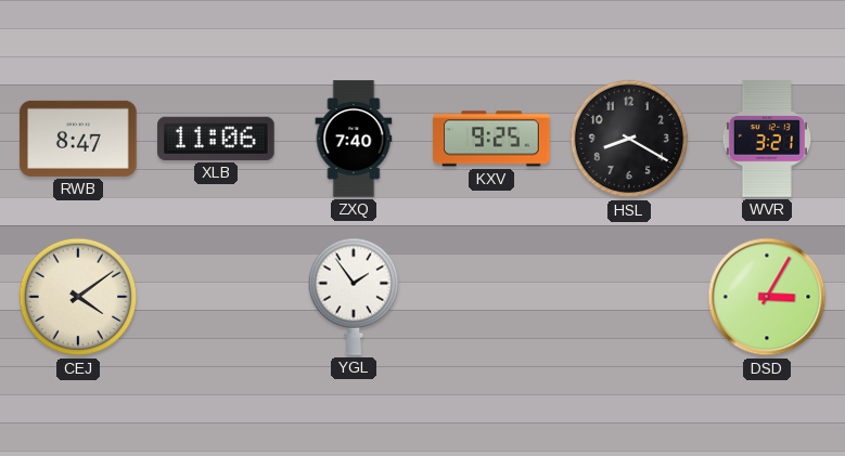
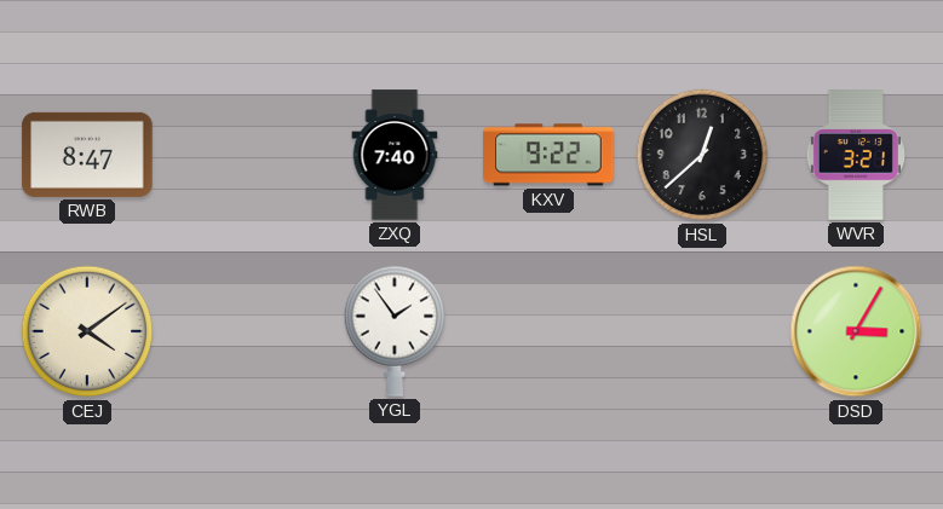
XLB: 11:06 -> none
KXV: 9:25 -> 9:22
HSL: 8:20 -> 12:38
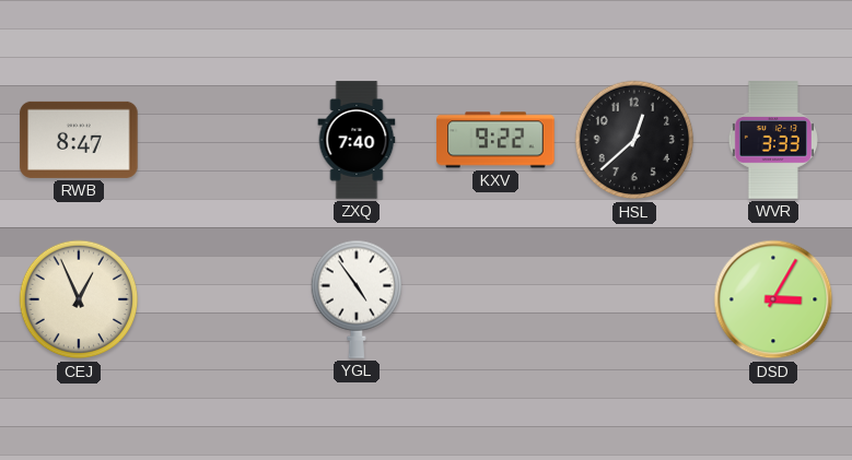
WVR: 3:21 -> 3:33
CEJ: 4:09 -> 12:56
YGL: 1:54 -> 4:54
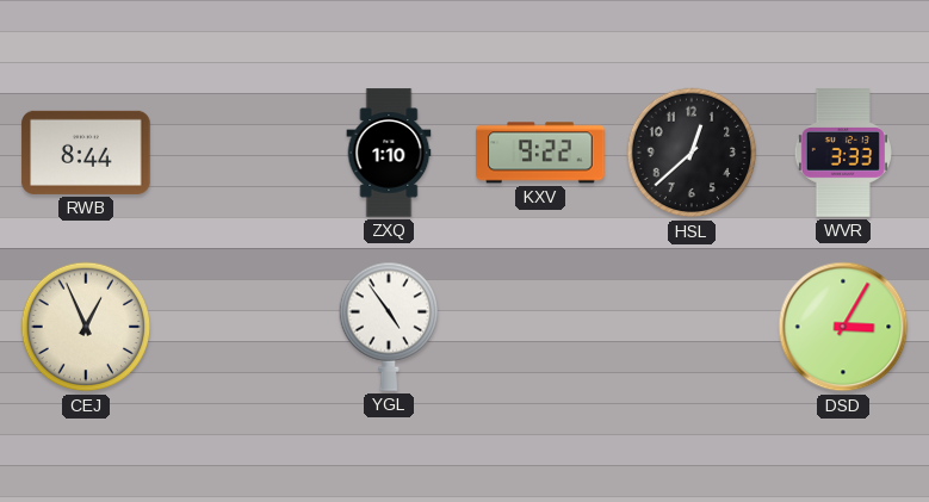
RWB: 8:47 -> 8:44
ZXQ: 7:40 -> 1:10
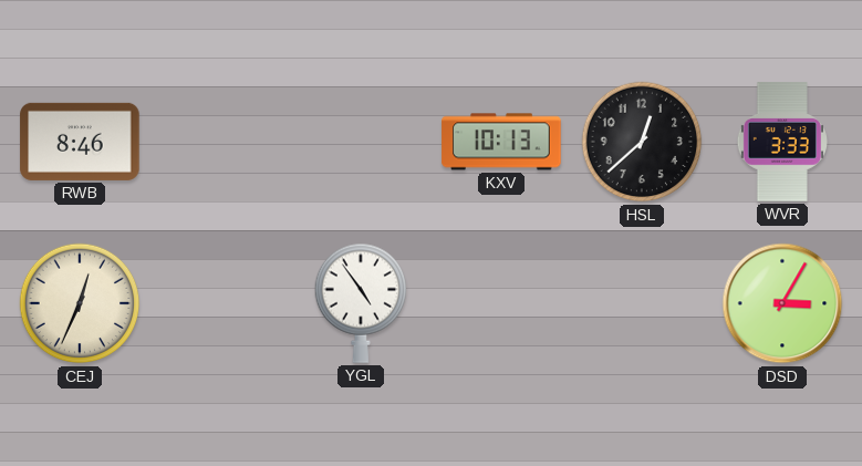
RWB: 8:44 -> 8:46
ZXQ: 1:10 -> none
KXV: 9:22 -> 10:13
CEJ: 12:56 -> 12:34
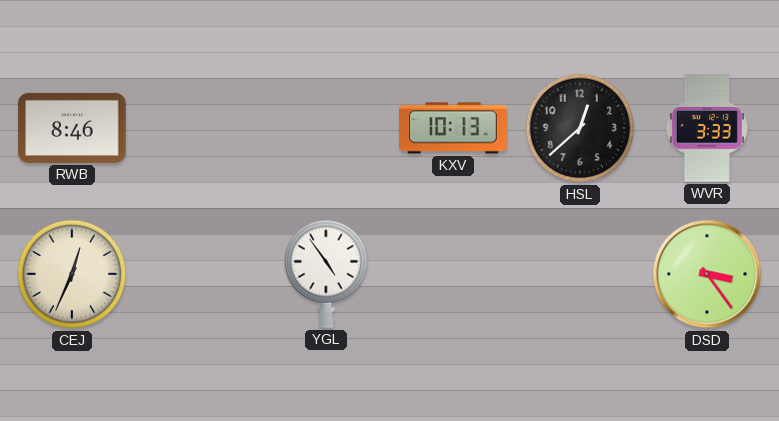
DSD: 3:05 -> 3:24
